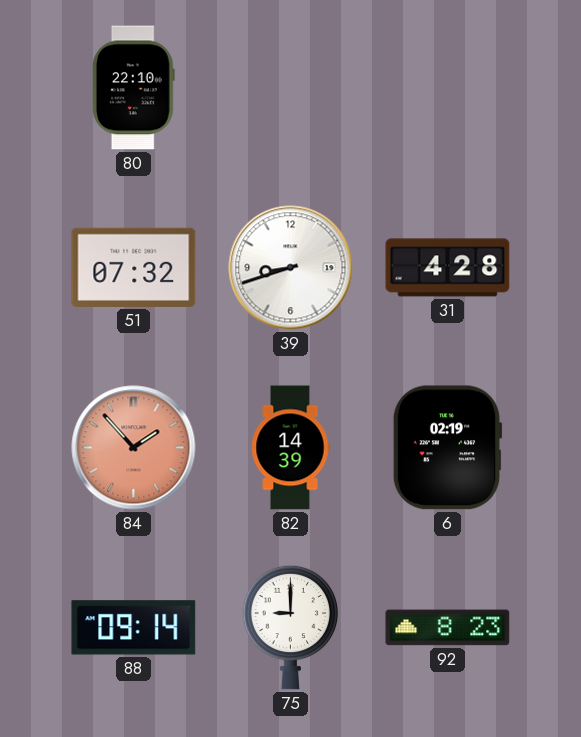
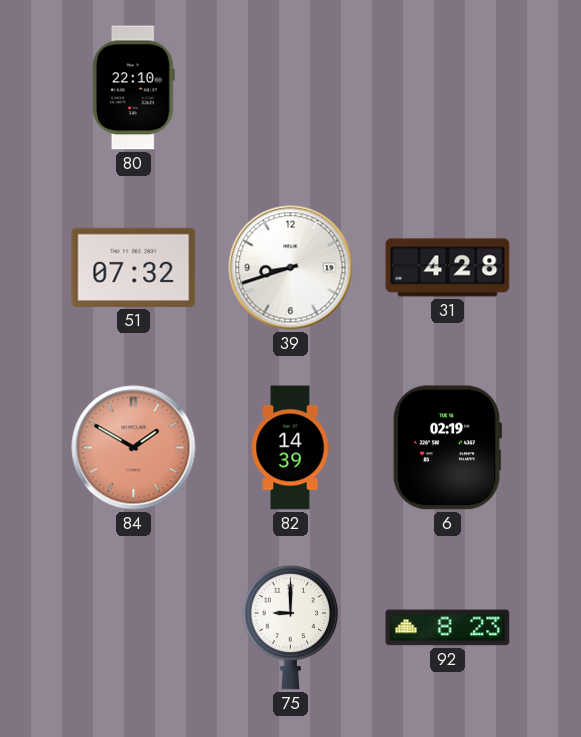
84: 1:53 -> 1:50
88: 09:14 -> none
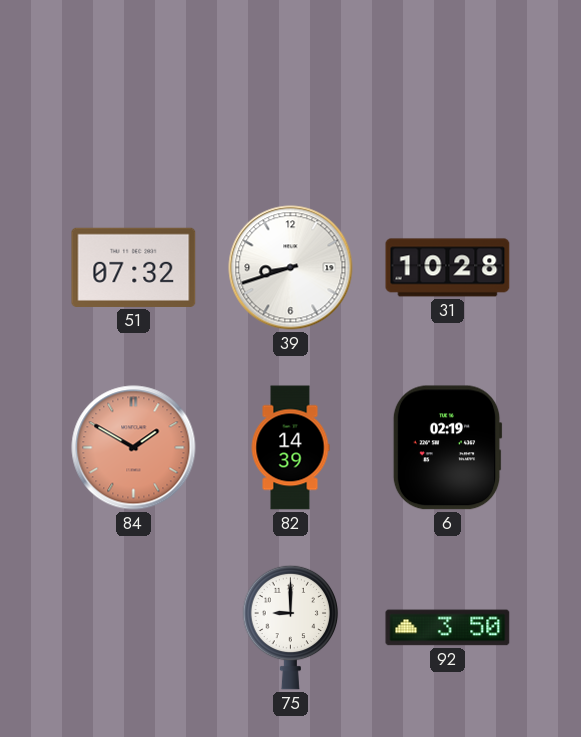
80: 22:10 -> none
31: 4:28 -> 10:28
92: 8:23 -> 3:50
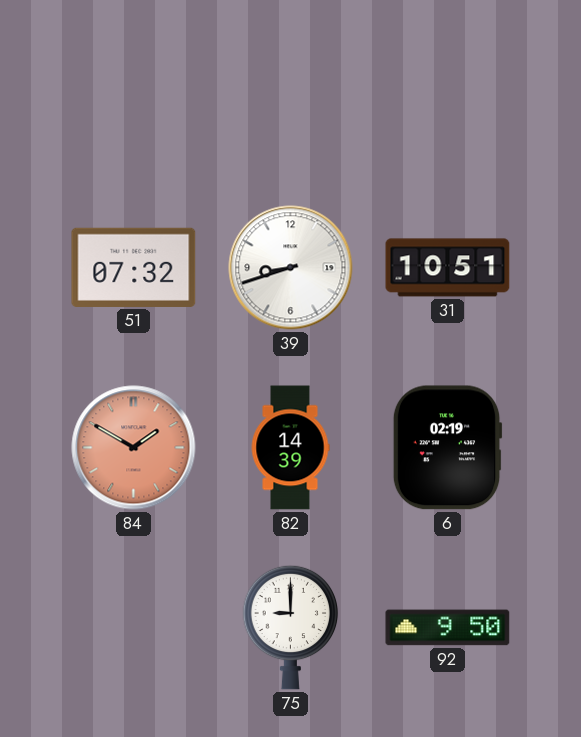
31: 10:28 -> 10:51
92: 3:50 -> 9:50
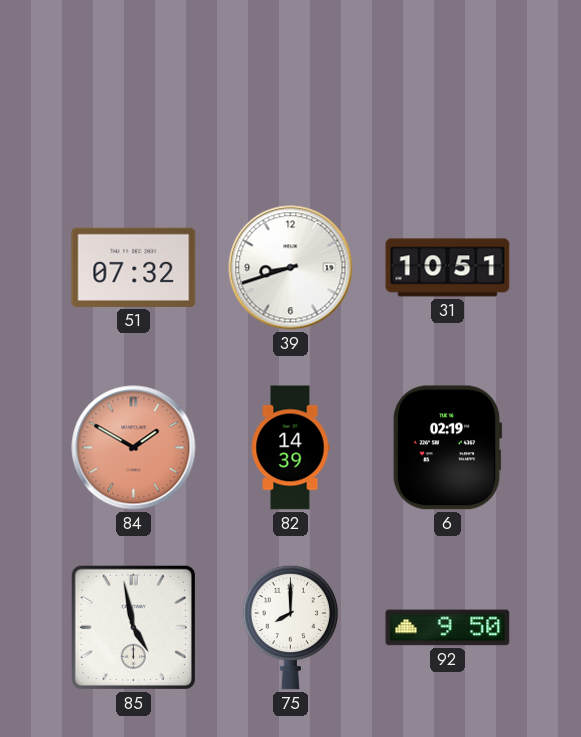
85: none -> 4:58
75: 9:00 -> 8:00
